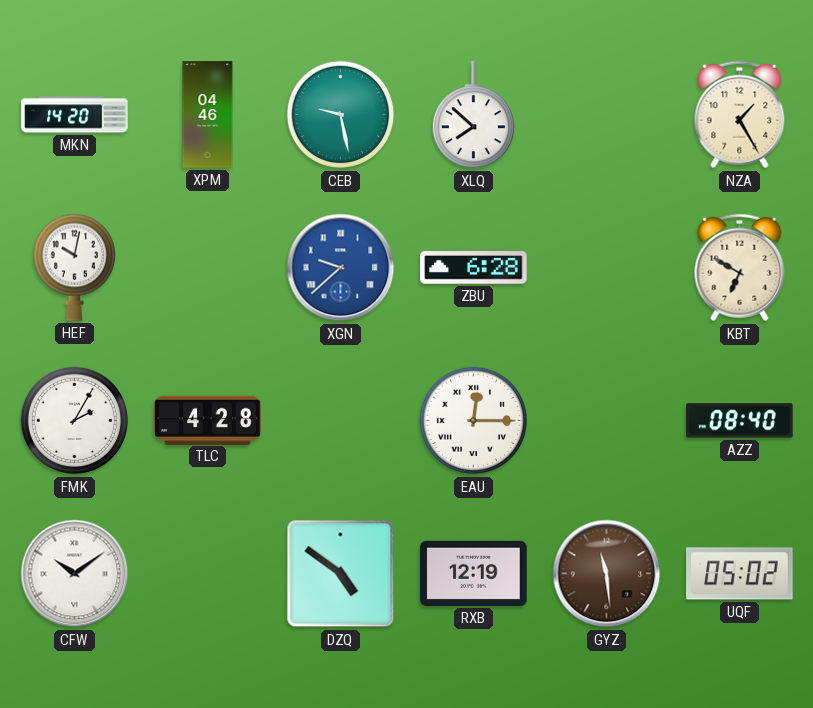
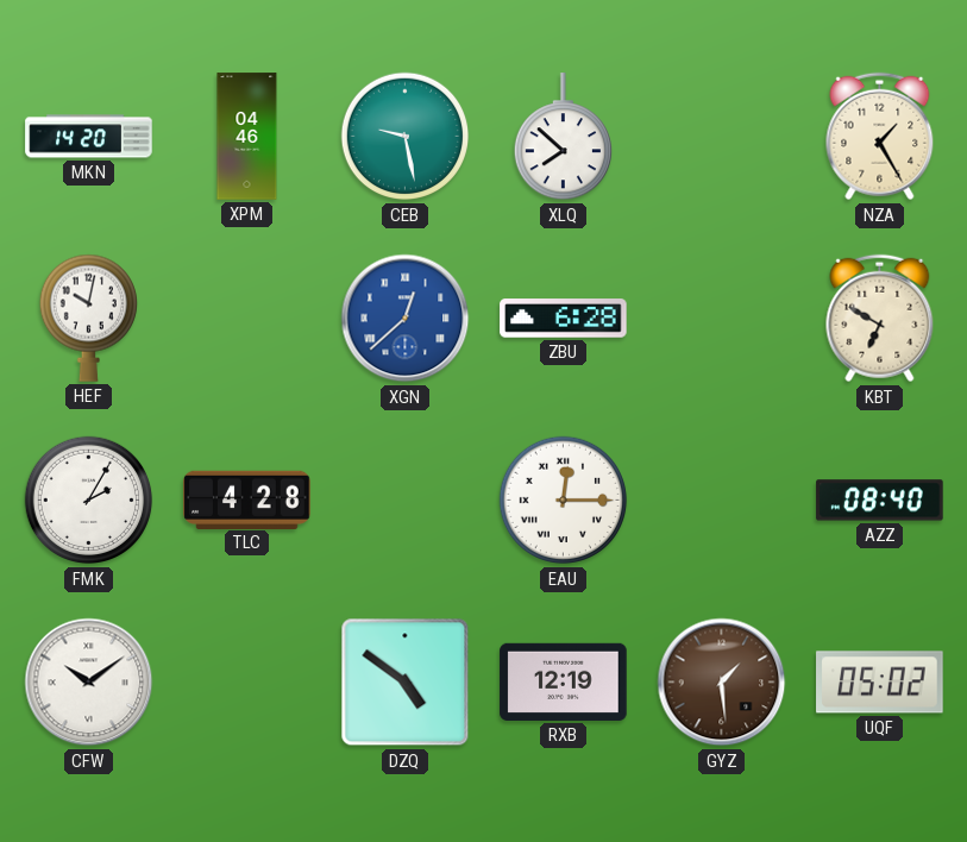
XGN: 9:38 -> 12:38
GYZ: 11:29 -> 1:29
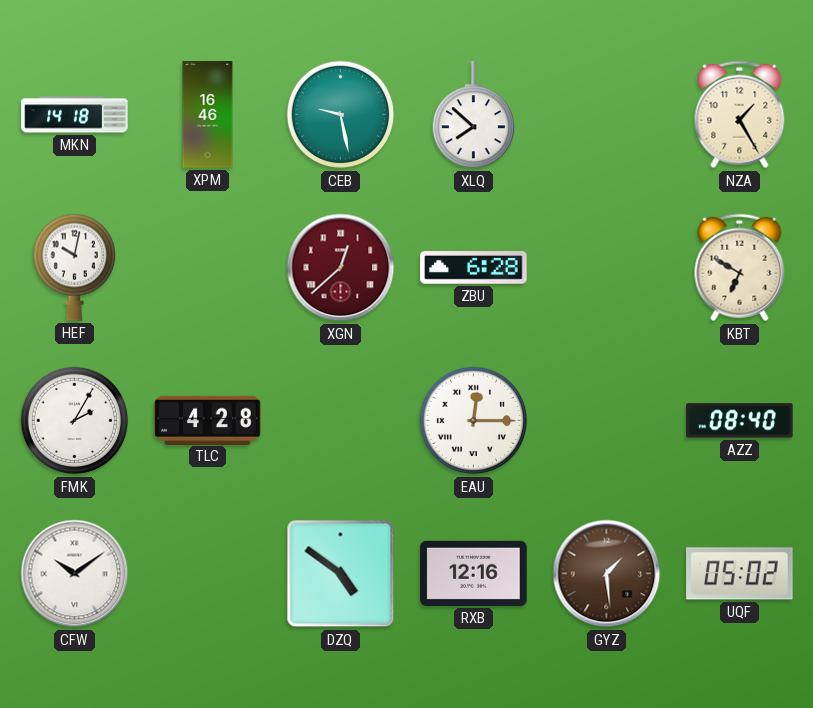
MKN: 14:20 -> 14:18
XPM: 04:46 -> 16:46
XGN dial: blue -> burgundy
RXB: 12:19 -> 12:16
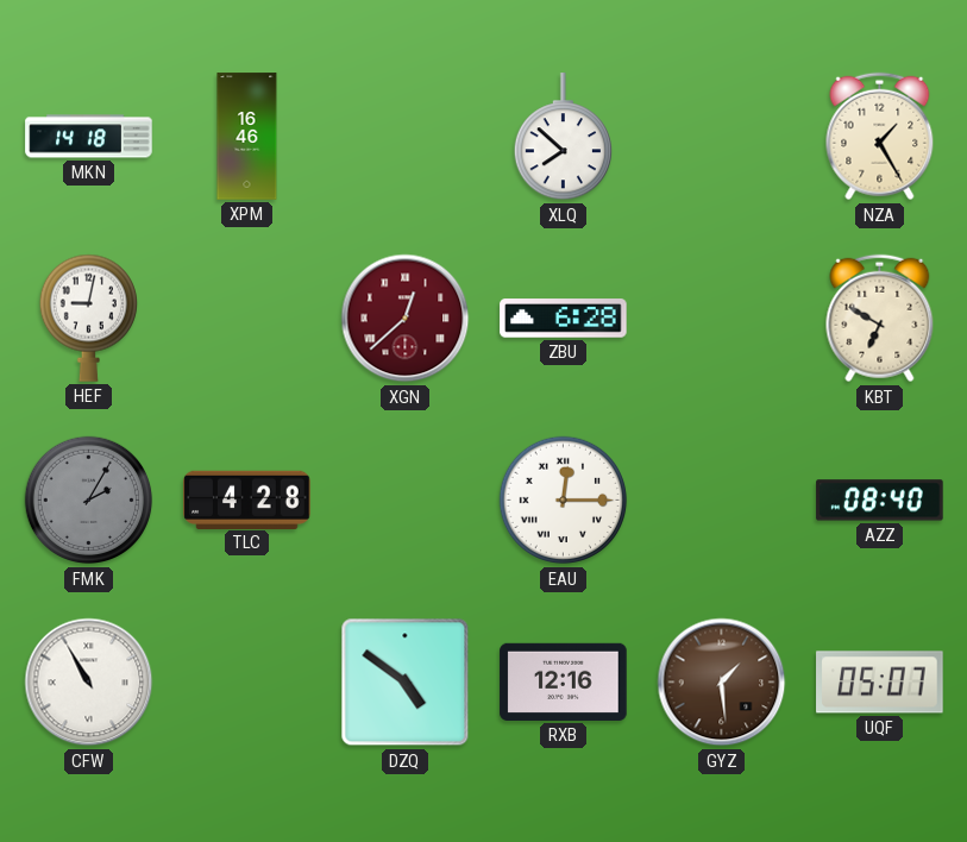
CEB: 9:28 -> none
HEF: 10:02 -> 9:02
FMK dial: white -> grey
CFW: 10:09 -> 10:55
UQF: 05:02 -> 05:07
